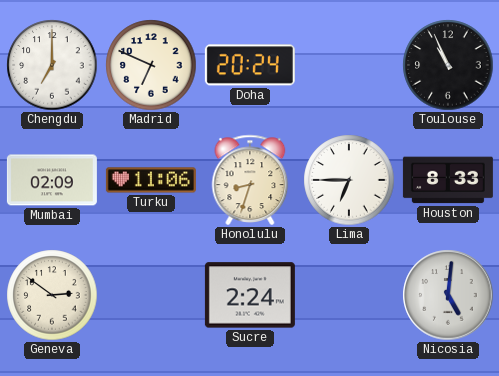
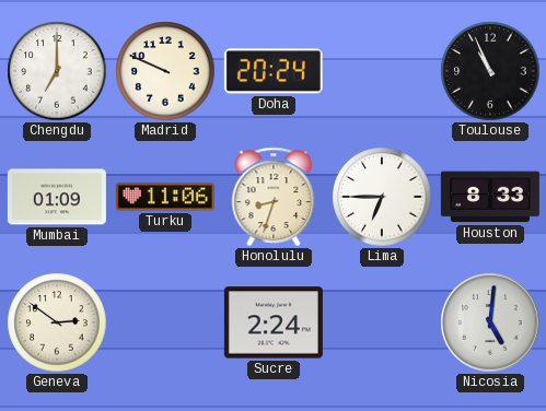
Madrid: 6:49 -> 9:49
Mumbai: 02:09 -> 01:09
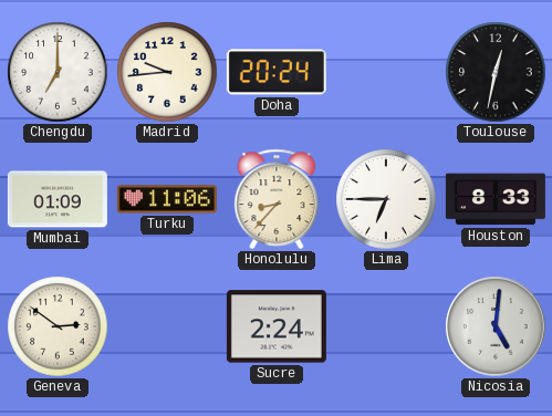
Madrid: 9:49 -> 9:44
Toulouse: 10:56 -> 12:32
Honolulu: 8:33 -> 8:37
